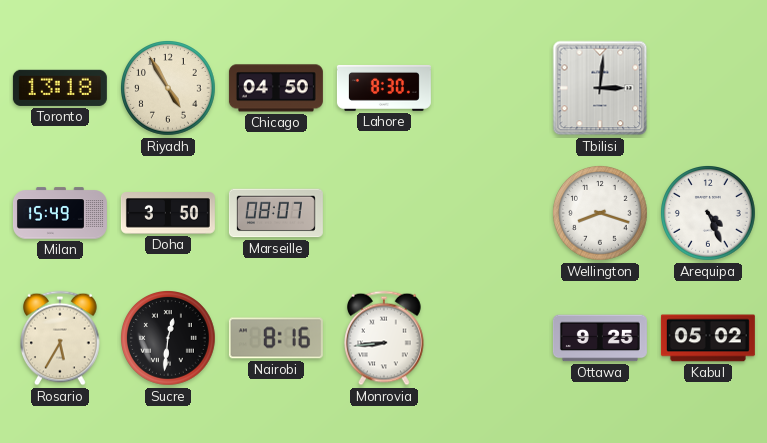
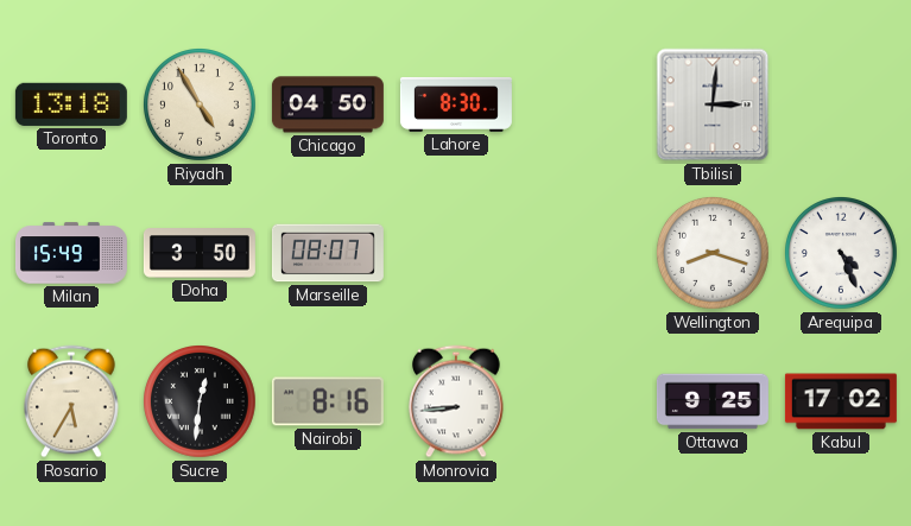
Kabul: 05:02 -> 17:02
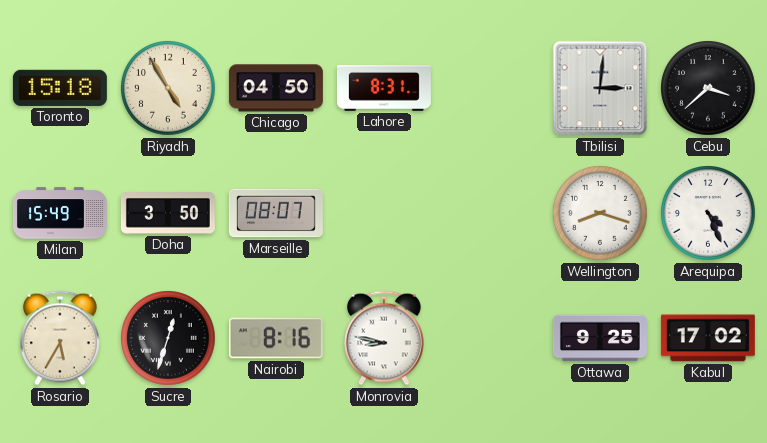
Toronto: 13:18 -> 15:18
Lahore: 8:30 -> 8:31
Cebu: none -> 3:38
Sucre: 12:31 -> 12:33
Monrovia: 8:44 -> 8:47
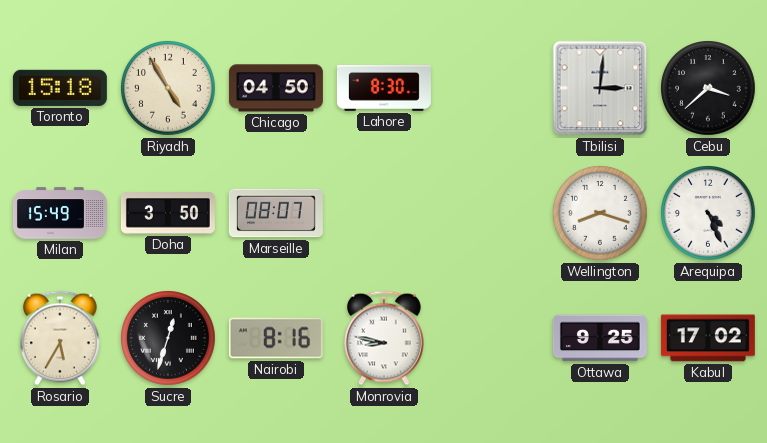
Lahore: 8:31 -> 8:30
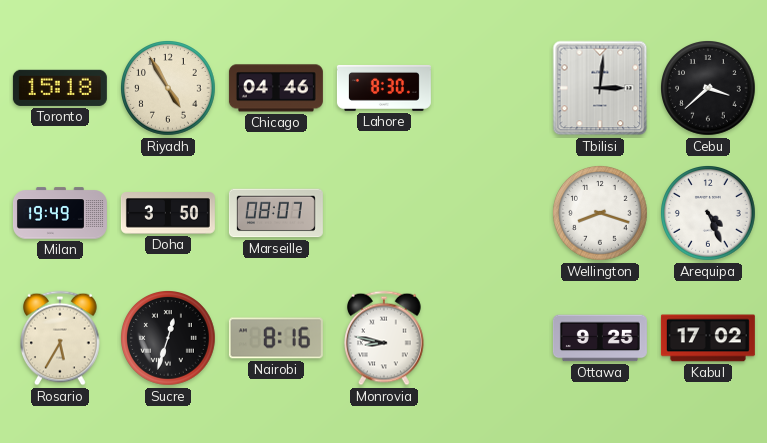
Chicago: 04:50 -> 04:46
Milan: 15:49 -> 19:49
